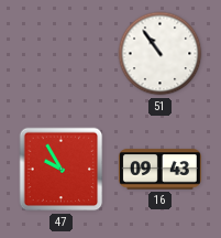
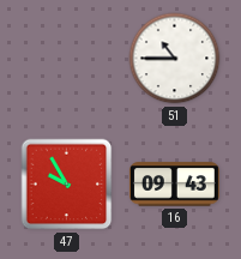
51: 10:54 -> 10:45
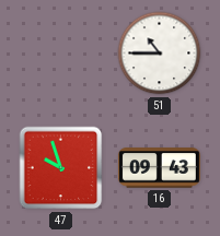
47: 9:55 -> 9:57
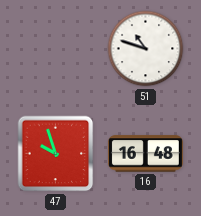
51: 10:45 -> 10:48
16: 09:43 -> 16:48
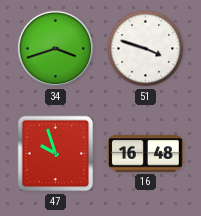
34: none -> 3:42
51: 10:48 -> 3:48
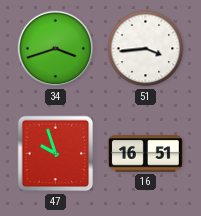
51: 3:48 -> 3:44
16: 16:48 -> 16:51
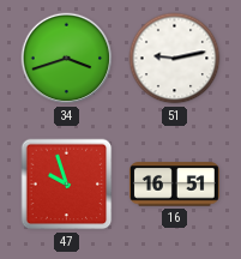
51: 3:44 -> 9:13
